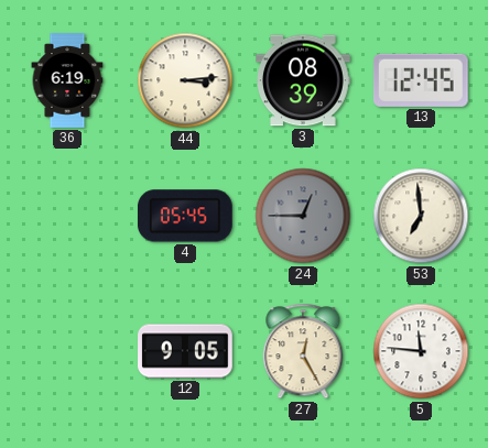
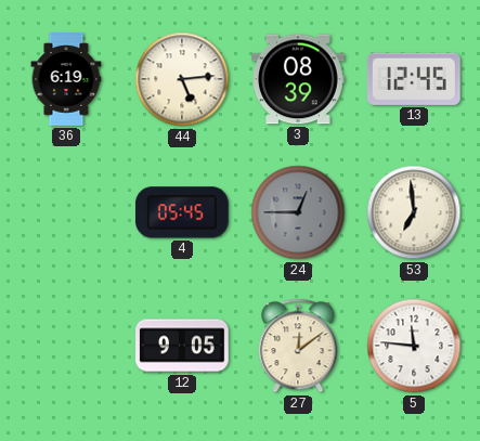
44: 3:14 -> 5:14
27: 12:25 -> 12:09
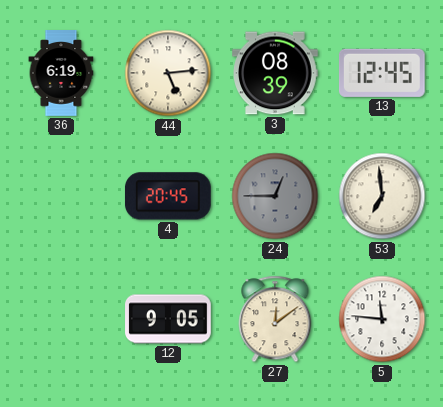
4: 05:45 -> 20:45
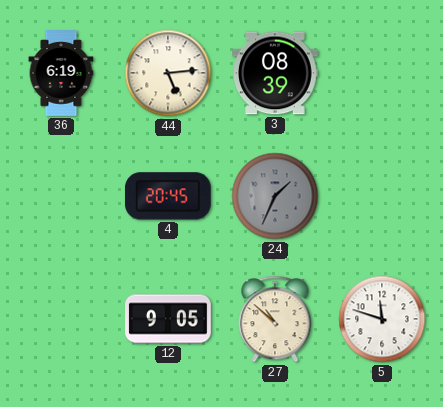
13: 12:45 -> none
24: 12:45 -> 1:34
53: 6:59 -> none
27: 12:09 -> 10:52
5: 11:46 -> 11:48
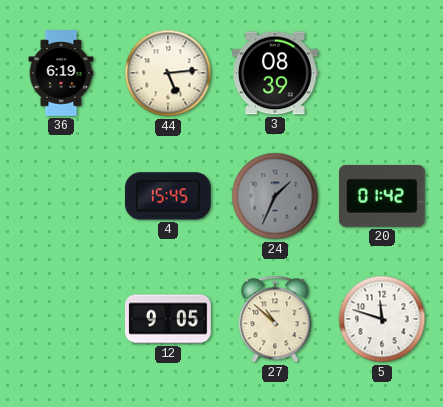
4: 20:45 -> 15:45
20: none -> 01:42
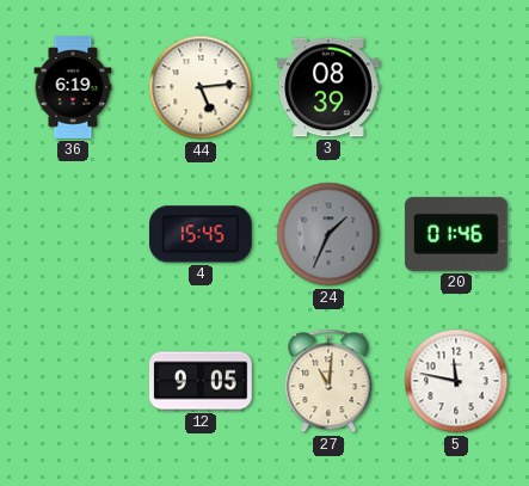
20: 01:42 -> 01:46
27: 10:52 -> 11:01
5: 11:48 -> 11:47
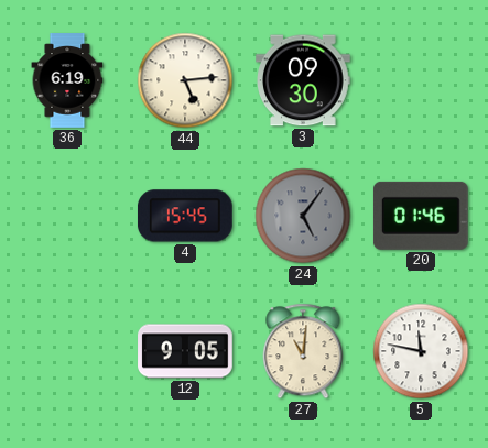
3: 08:39 -> 09:30
24: 1:34 -> 5:06
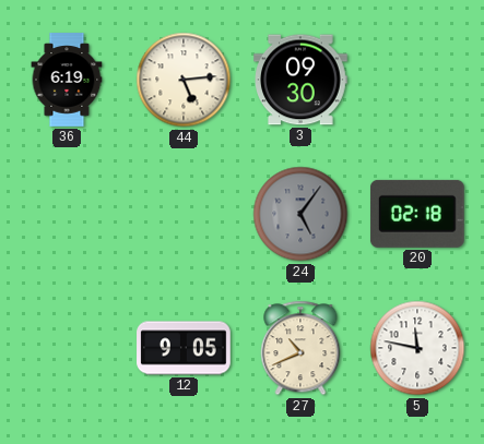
4: 15:45 -> none
20: 01:46 -> 02:18
27: 11:01 -> 10:41
